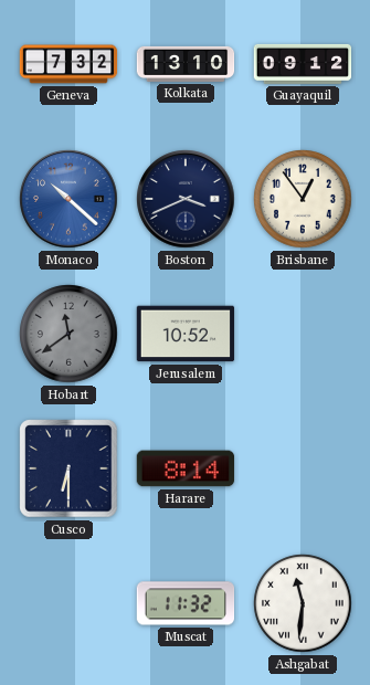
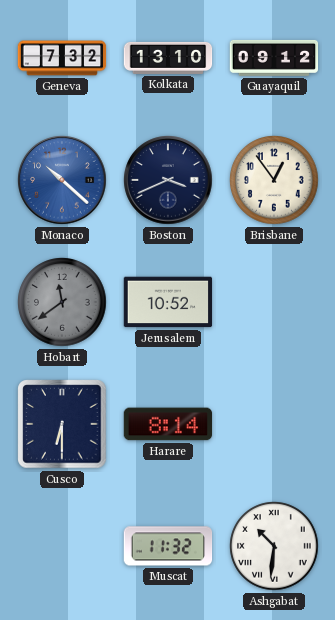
Ashgabat: 11:31 -> 10:31
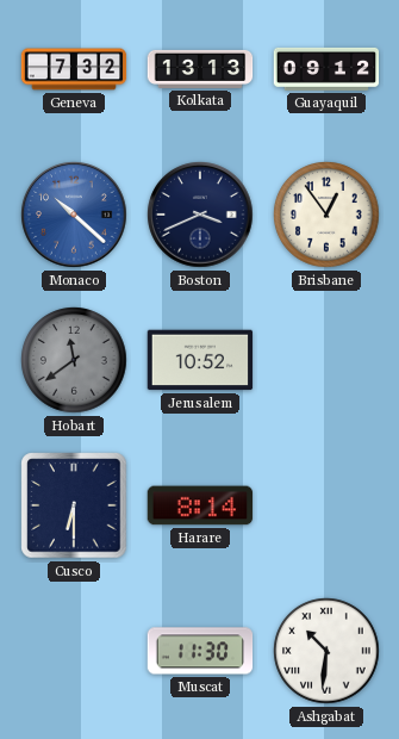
Kolkata: 13:10 -> 13:13
Muscat: 11:32 -> 11:30
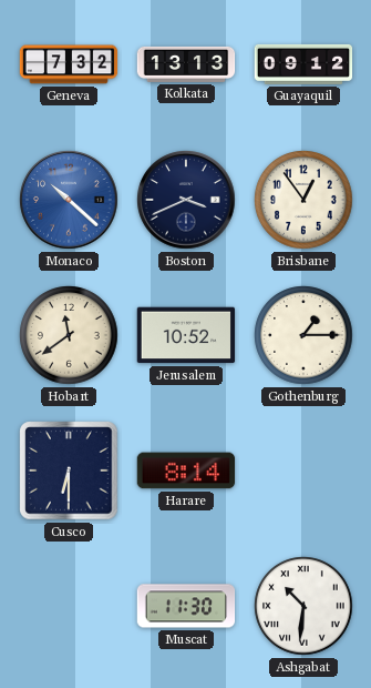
Hobart dial: grey -> cream
Gothenburg: none -> 1:15
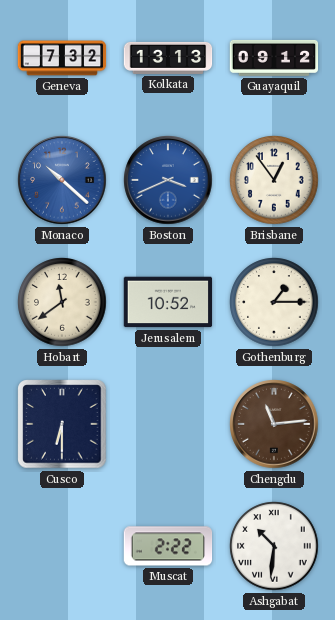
Boston dial: navy -> blue
Harare: 8:14 -> none
Chengdu: none -> 11:14
Muscat: 11:30 -> 2:22
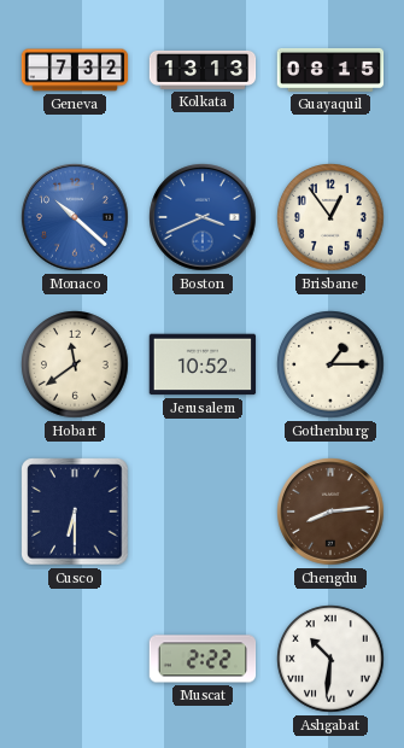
Guayaquil: 09:12 -> 08:15
Chengdu: 11:14 -> 8:14
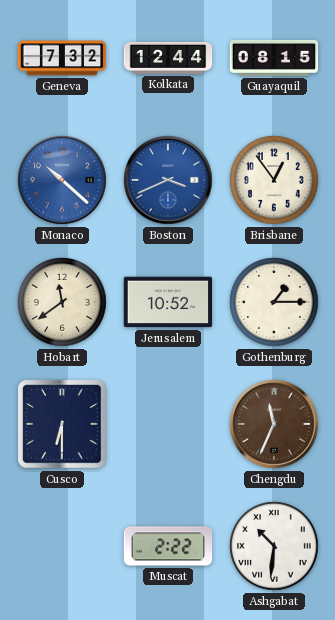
Kolkata: 13:13 -> 12:44
Chengdu: 8:14 -> 11:34
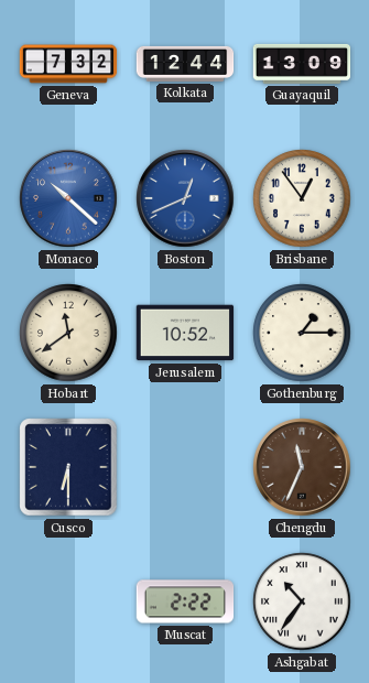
Guayaquil: 08:15 -> 13:09
Boston: 3:41 -> 12:41
Ashgabat: 10:31 -> 10:36
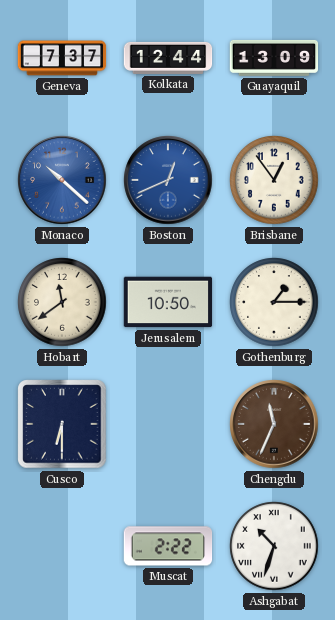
Geneva: 7:32 -> 7:37
Jerusalem: 10:52 -> 10:50
Ashgabat: 10:36 -> 10:33
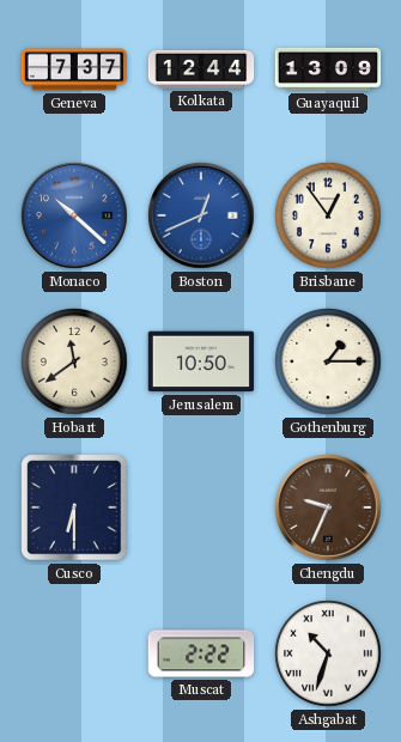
Chengdu: 11:34 -> 9:34
